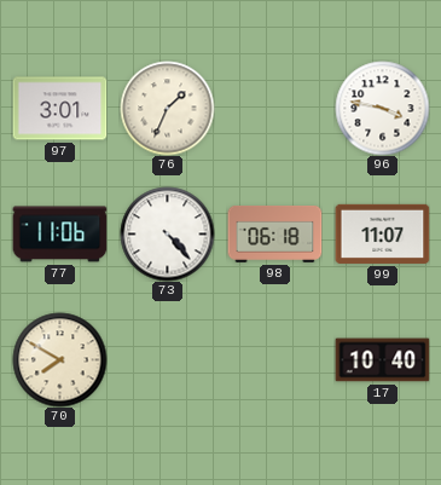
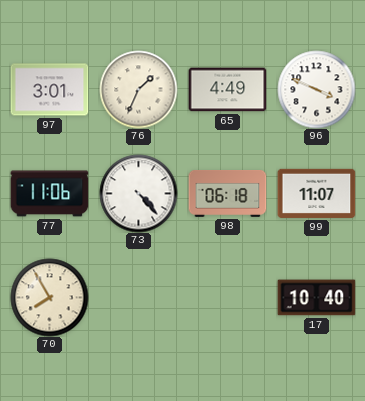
65: none -> 4:49
96: 3:47 -> 3:49
70: 7:50 -> 7:55
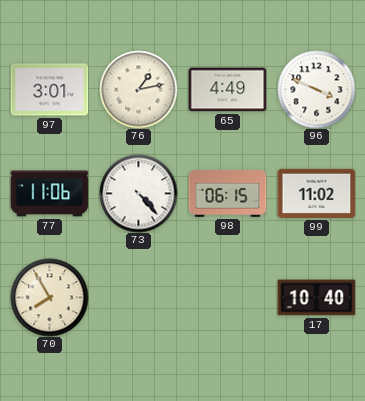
76: 1:34 -> 1:13
98: 06:18 -> 06:15
99: 11:07 -> 11:02
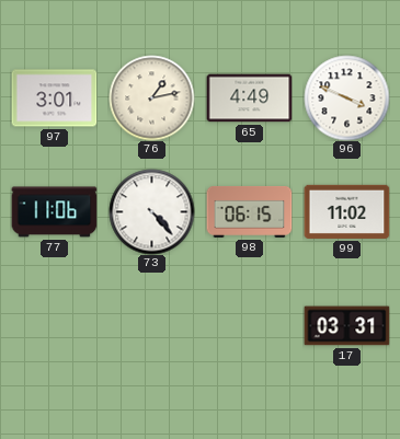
70: 7:55 -> none
17: 10:40 -> 03:31
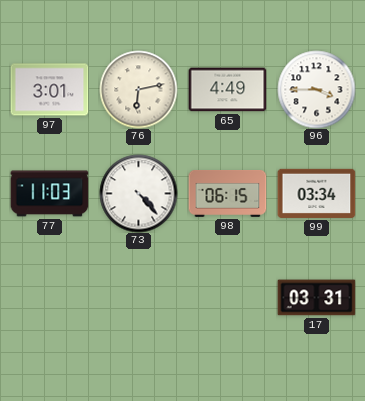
76: 1:13 -> 6:13
96: 3:49 -> 3:45
77: 11:06 -> 11:03
99: 11:02 -> 03:34
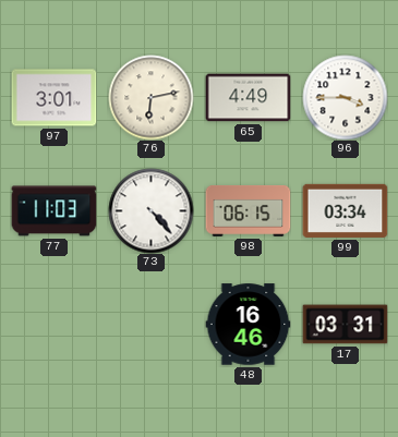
48: none -> 16:46
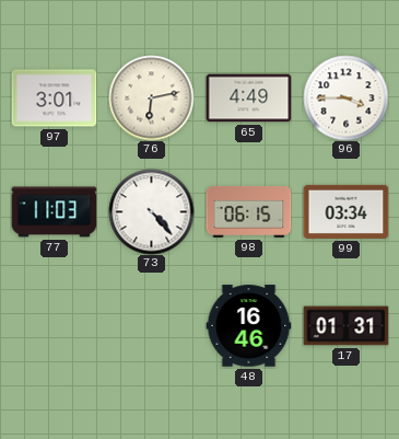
17: 03:31 -> 01:31
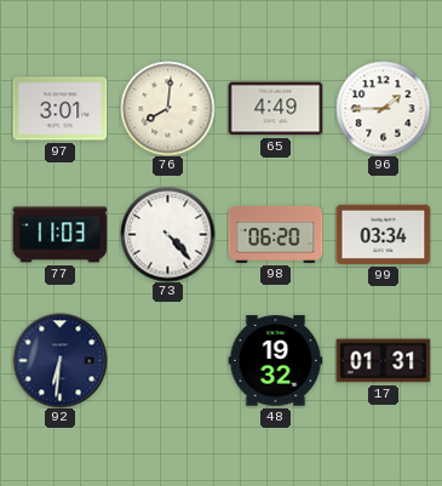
76: 6:13 -> 8:01
96: 3:45 -> 1:45
98: 06:15 -> 06:20
92: none -> 6:31
48: 16:46 -> 19:32
